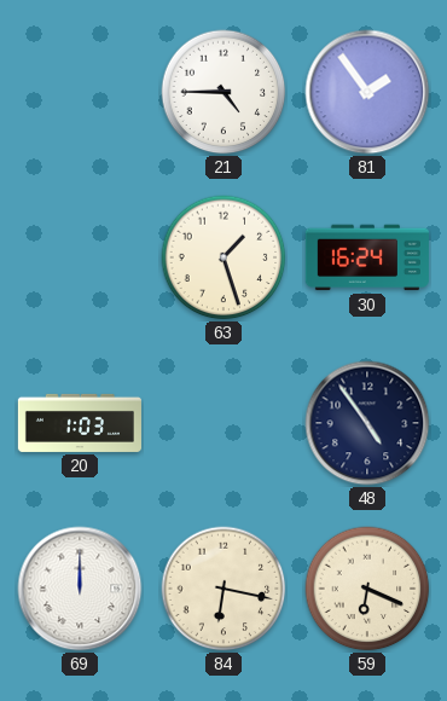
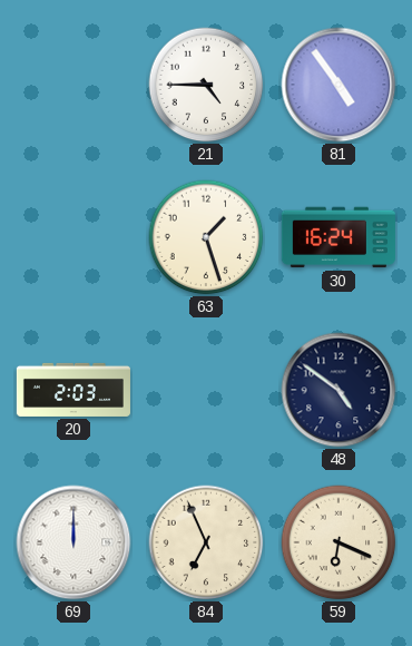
81: 1:54 -> 4:54
20: 1:03 -> 2:03
48: 4:54 -> 4:51
84: 6:17 -> 6:56
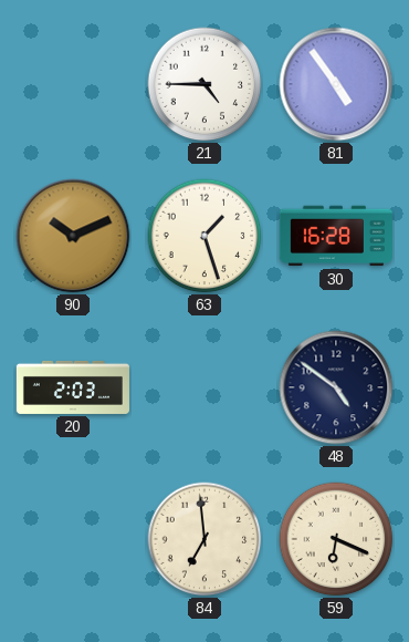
90: none -> 10:11
30: 16:24 -> 16:28
69: 12:00 -> none
84: 6:56 -> 6:59
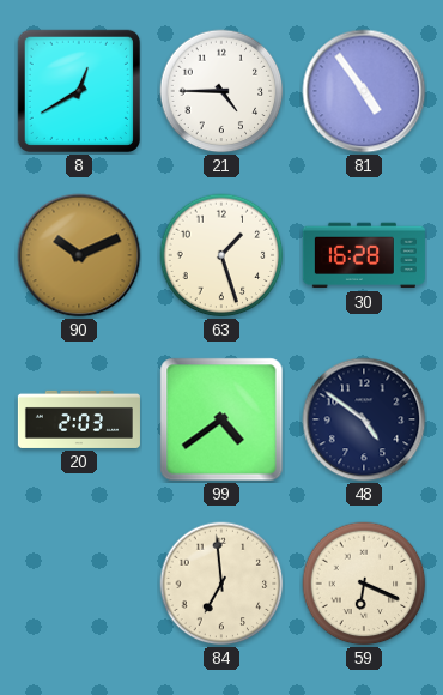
8: none -> 12:40
99: none -> 4:39
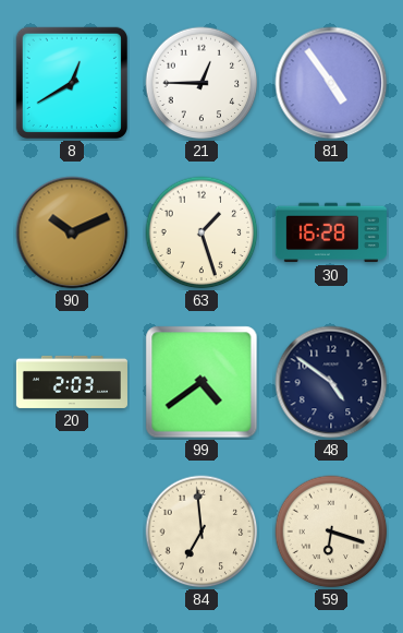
21: 4:45 -> 12:45
59: 6:19 -> 6:18
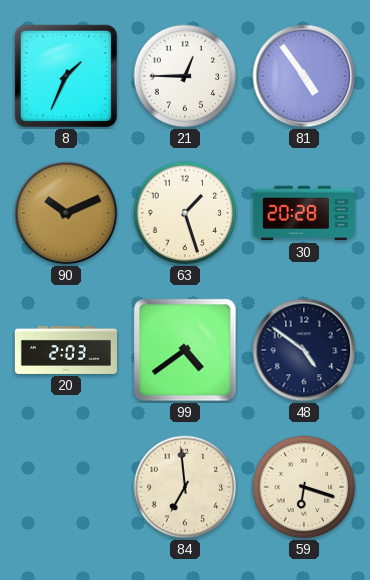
8: 12:40 -> 1:34
30: 16:28 -> 20:28
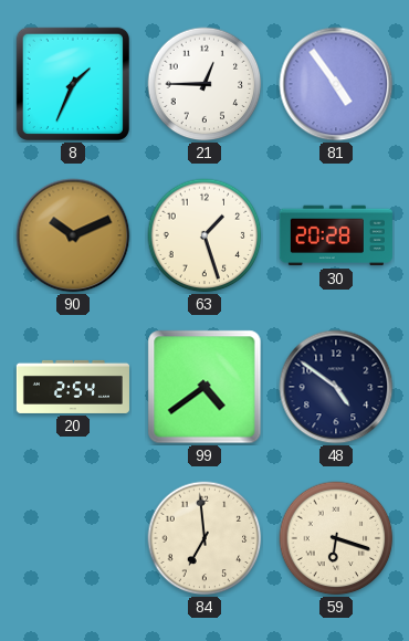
20: 2:03 -> 2:54
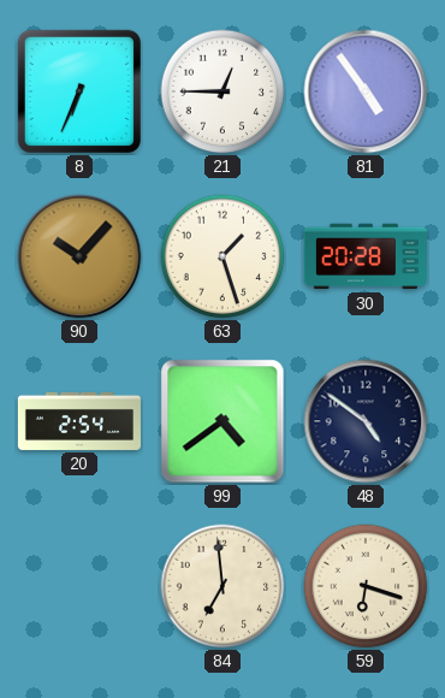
8: 1:34 -> 6:34
90: 10:11 -> 10:07
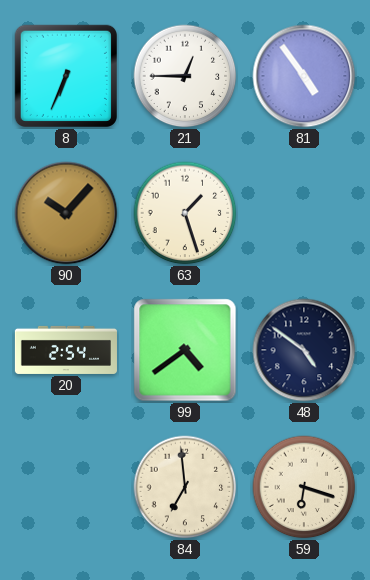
30: 20:28 -> none
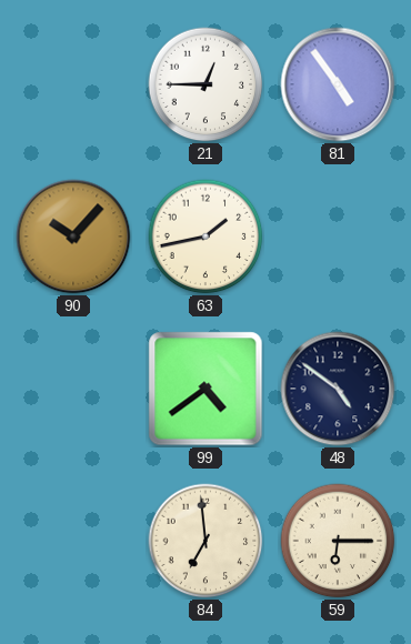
8: 6:34 -> none
63: 1:27 -> 1:43
20: 2:54 -> none
59: 6:18 -> 6:15
